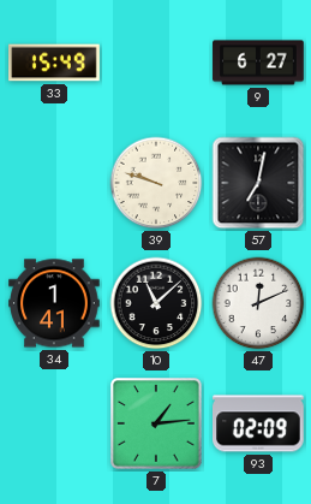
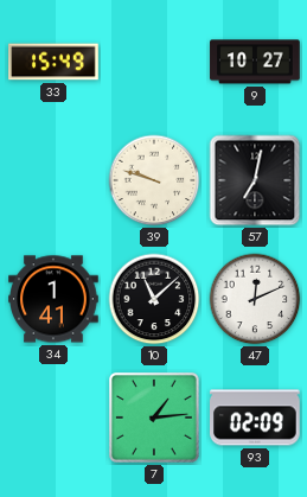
9: 6:27 -> 10:27
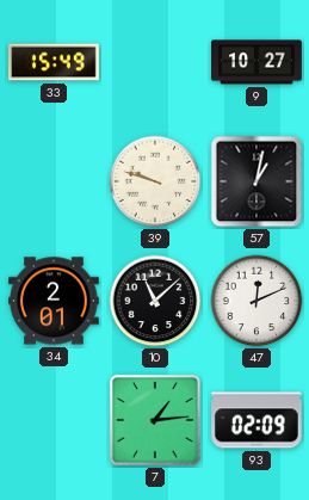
57: 7:02 -> 1:02
34: 1:41 -> 2:01
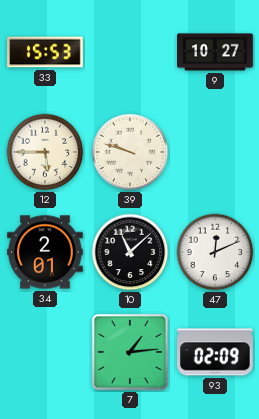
33: 15:49 -> 15:53
12: none -> 5:45
57: 1:02 -> none
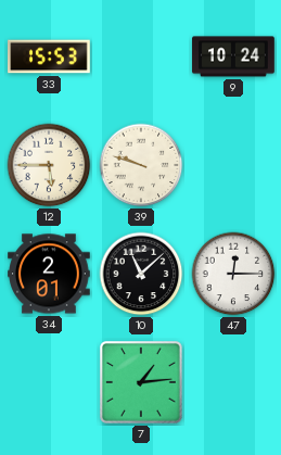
9: 10:27 -> 10:24
47: 12:11 -> 12:15
93: 02:09 -> none
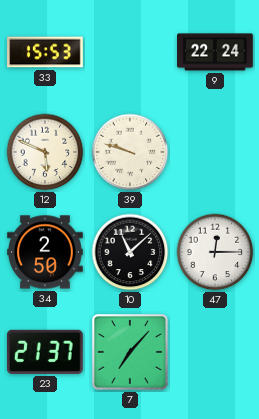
9: 10:24 -> 22:24
12: 5:45 -> 5:49
34: 2:01 -> 2:50
23: none -> 21:37
7: 1:14 -> 7:07
